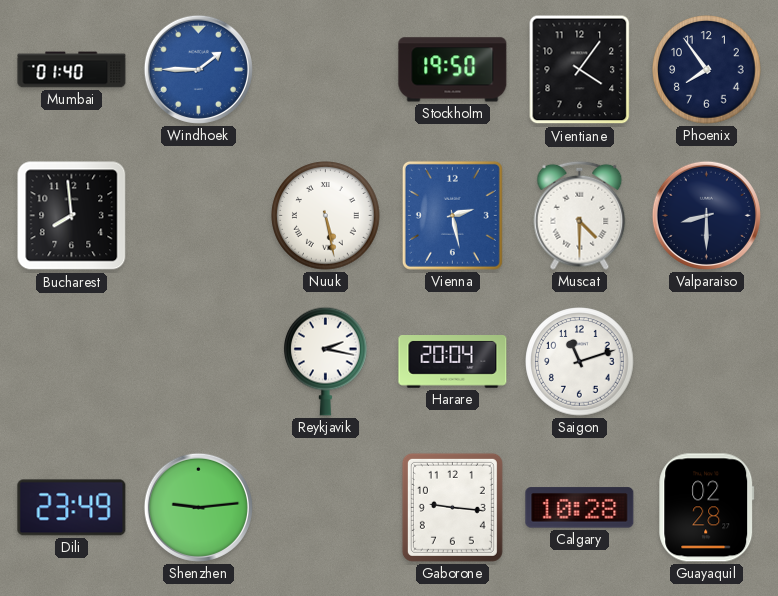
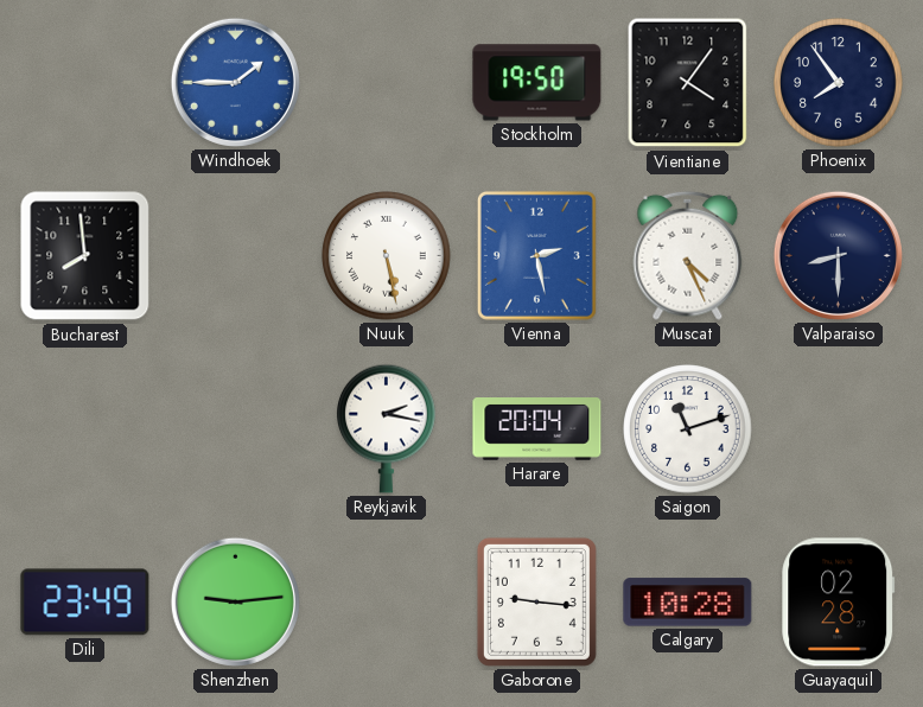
Mumbai: 01:40 -> none
Muscat: 4:30 -> 4:26
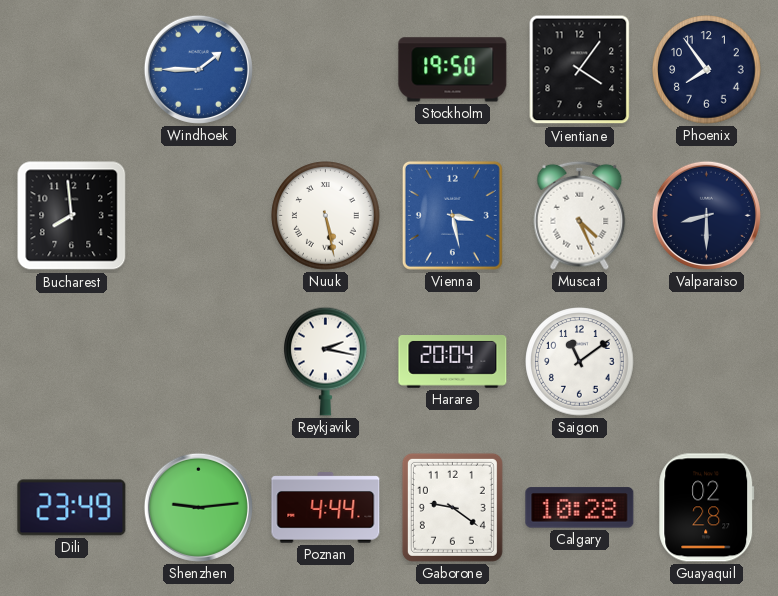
Vienna: 2:28 -> 3:28
Saigon: 11:12 -> 11:09
Poznan: none -> 4:44
Gaborone: 9:16 -> 9:21
